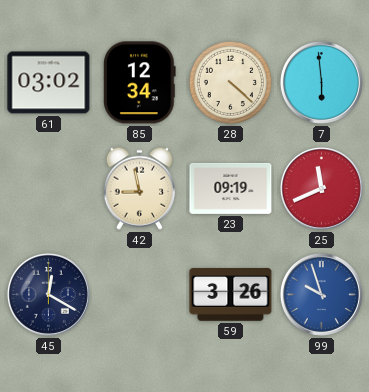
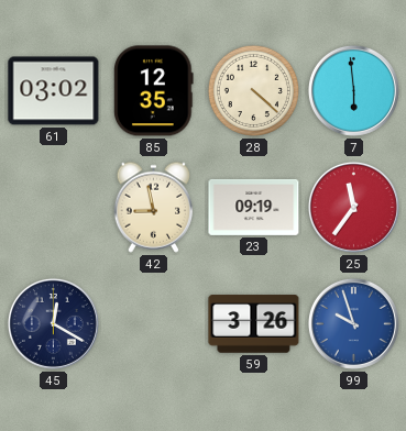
85: 12:34 -> 12:35
25: 11:41 -> 11:36
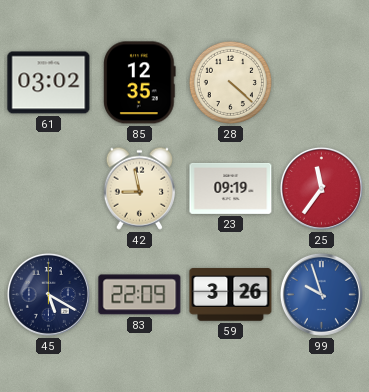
7: 5:59 -> none
45: 12:20 -> 5:20
83: none -> 22:09
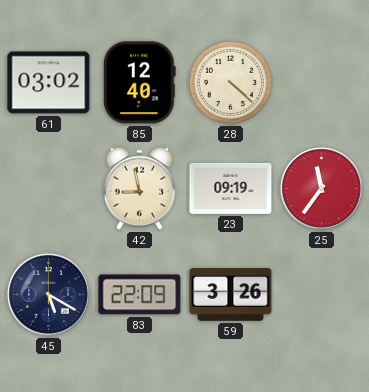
85: 12:35 -> 12:40
99: 9:57 -> none
